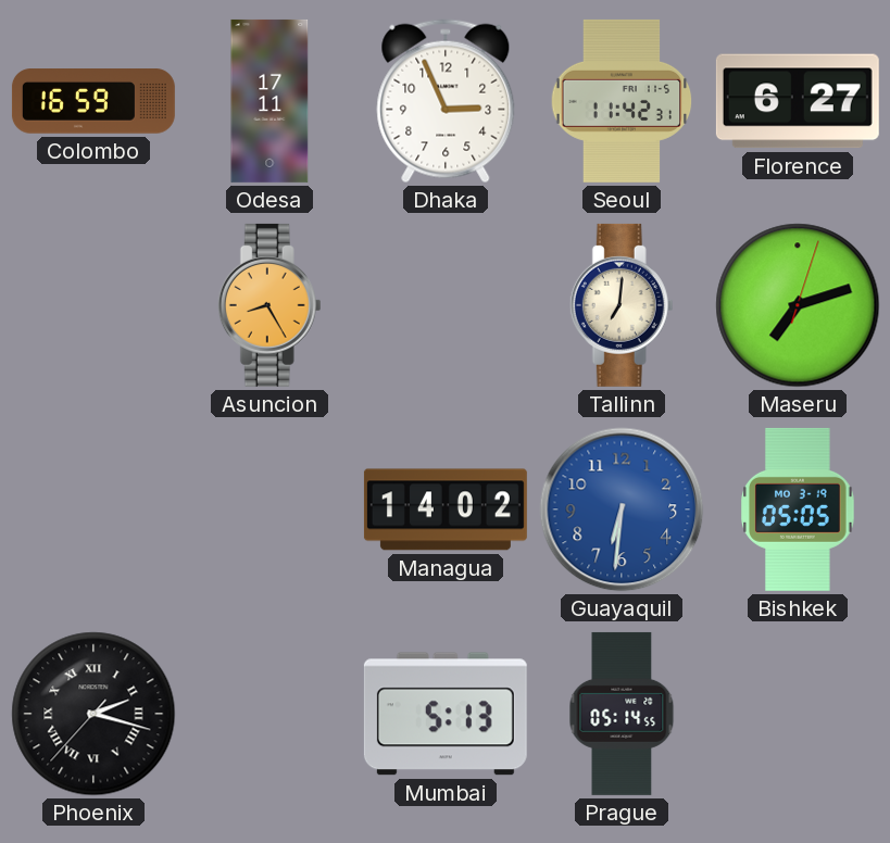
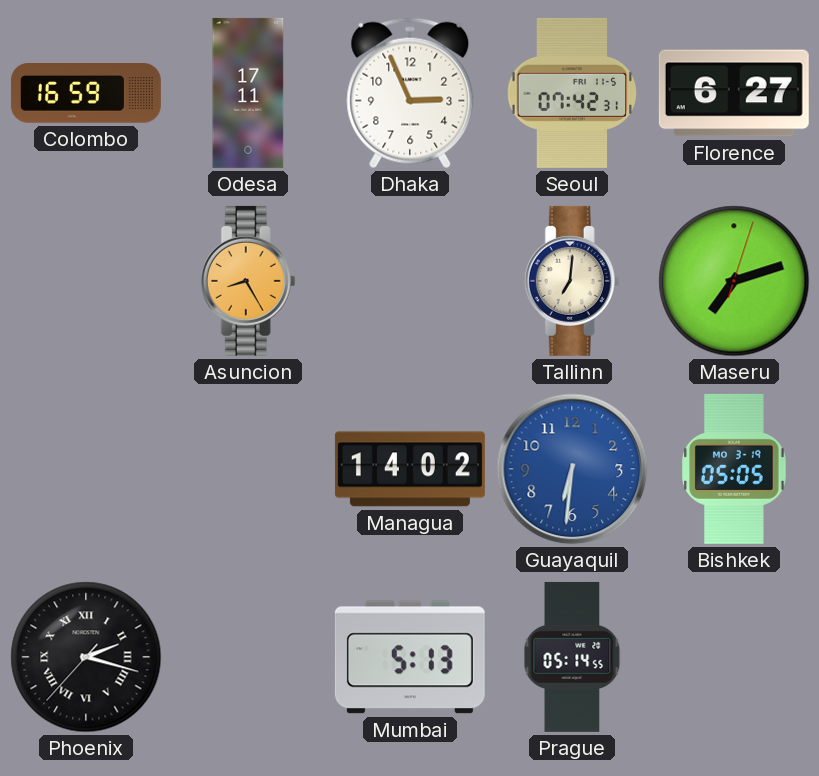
Seoul: 11:42 -> 07:42
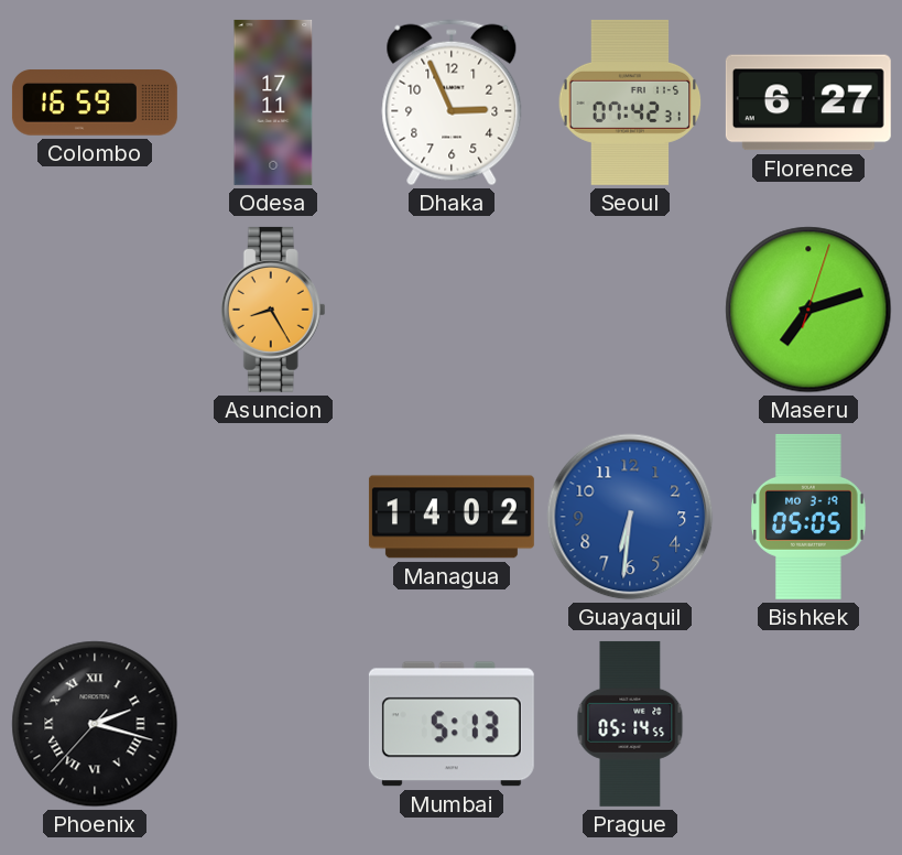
Tallinn: 7:01 -> none
